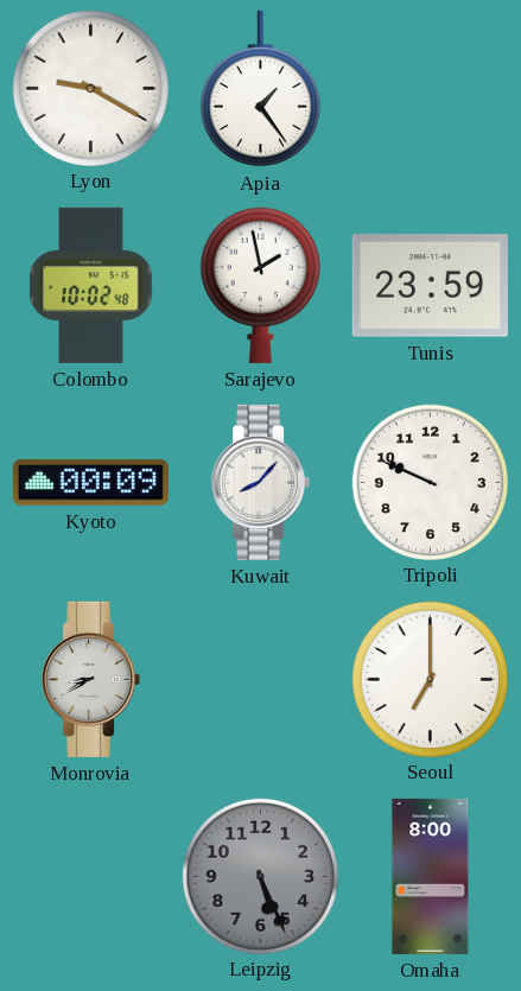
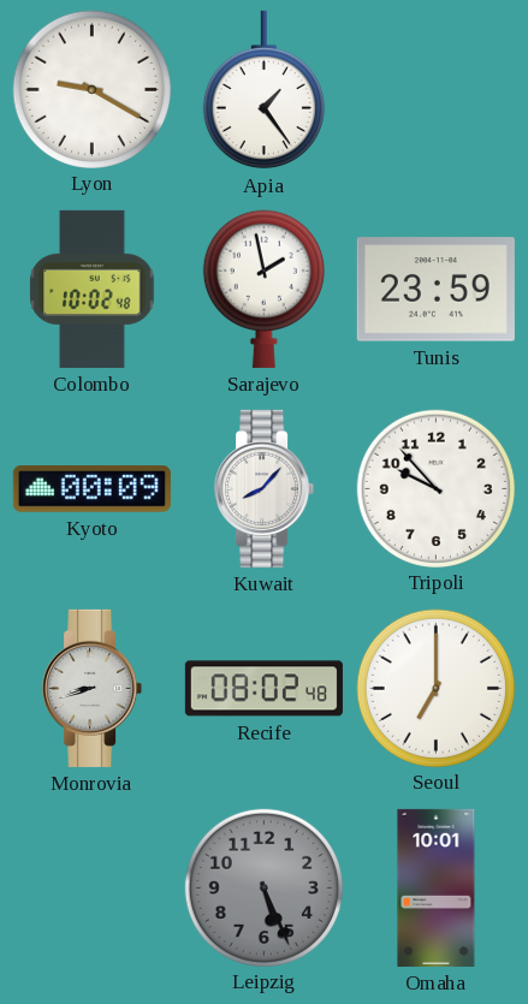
Tripoli: 9:49 -> 9:53
Monrovia: 8:40 -> 8:42
Recife: none -> 08:02
Omaha: 8:00 -> 10:01
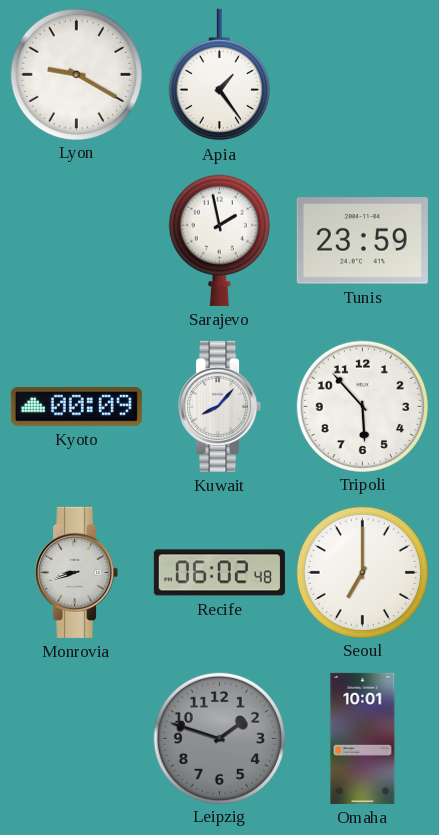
Colombo: 10:02 -> none
Tripoli: 9:53 -> 5:53
Recife: 08:02 -> 06:02
Leipzig: 5:26 -> 1:48
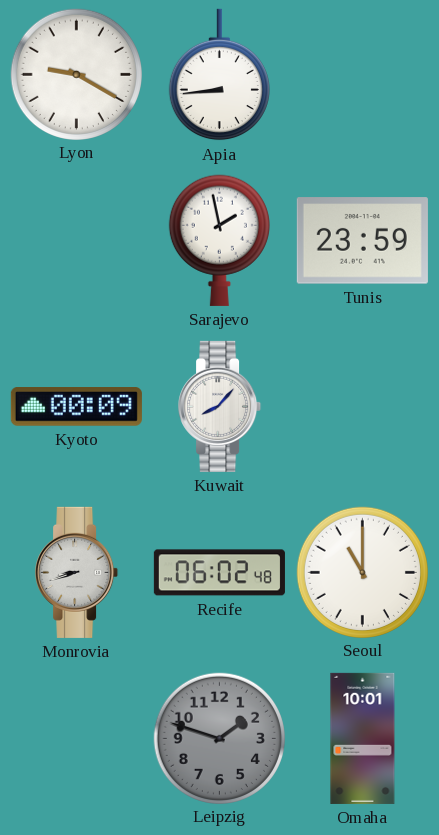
Apia: 1:24 -> 8:44
Tripoli: 5:53 -> none
Seoul: 7:00 -> 11:00
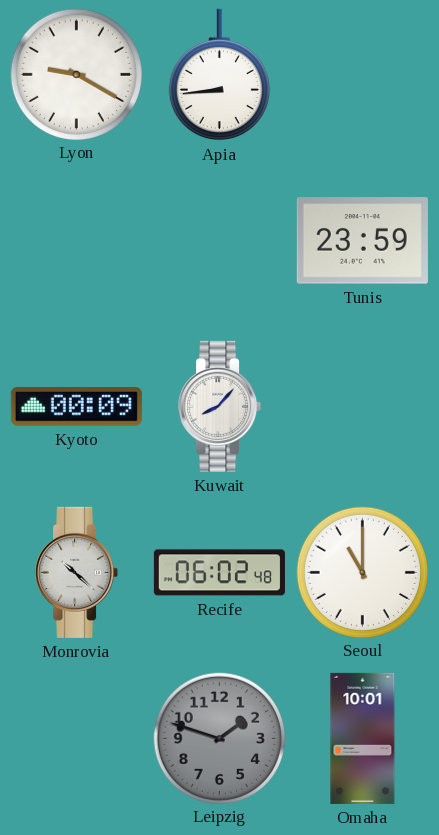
Sarajevo: 1:58 -> none
Monrovia: 8:42 -> 10:22
